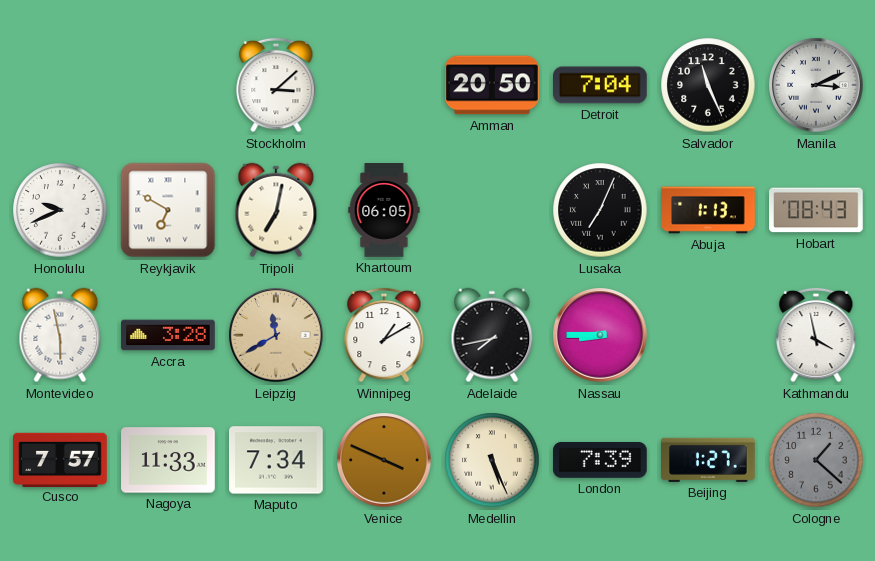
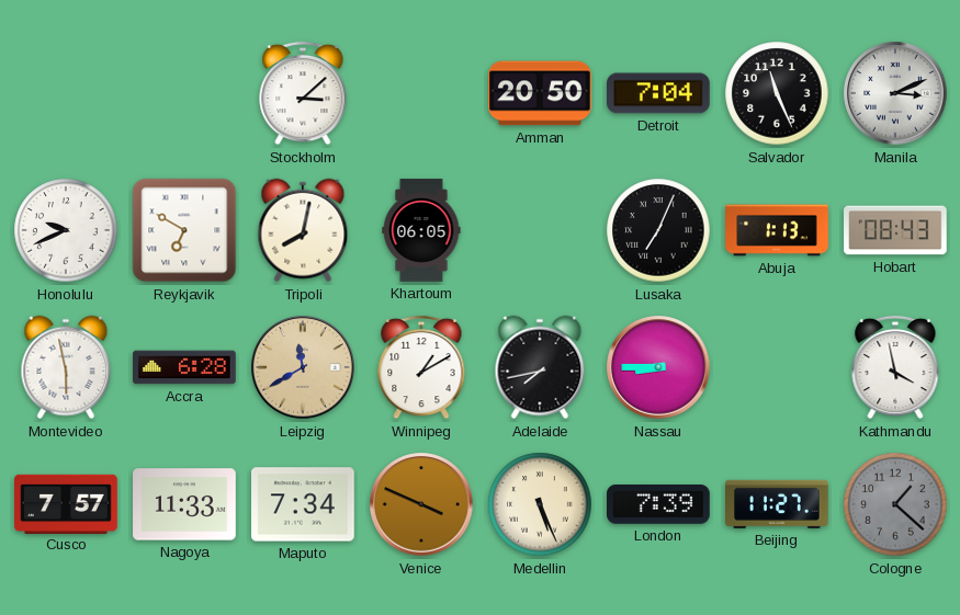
Tripoli: 7:02 -> 8:02
Accra: 3:28 -> 6:28
Beijing: 1:27 -> 11:27
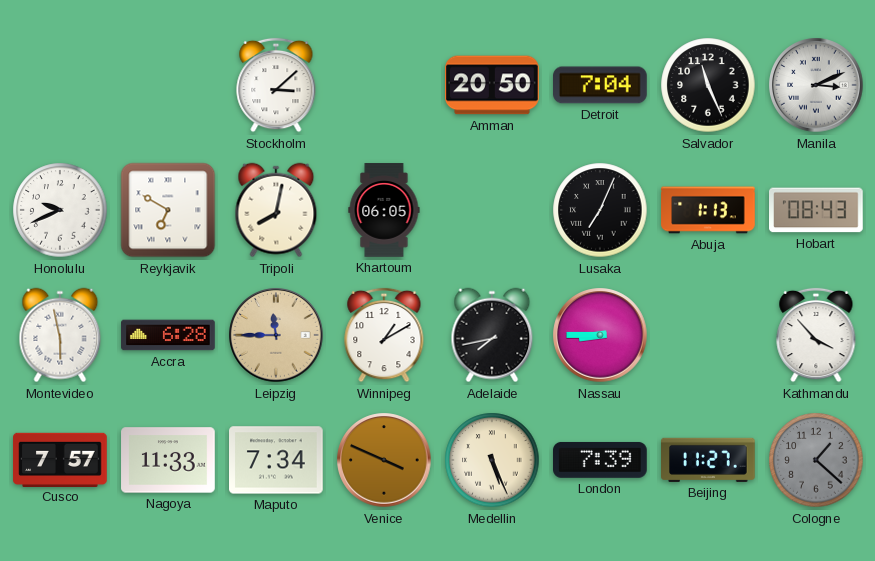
Leipzig: 11:40 -> 11:45
Kathmandu: 3:58 -> 3:53
